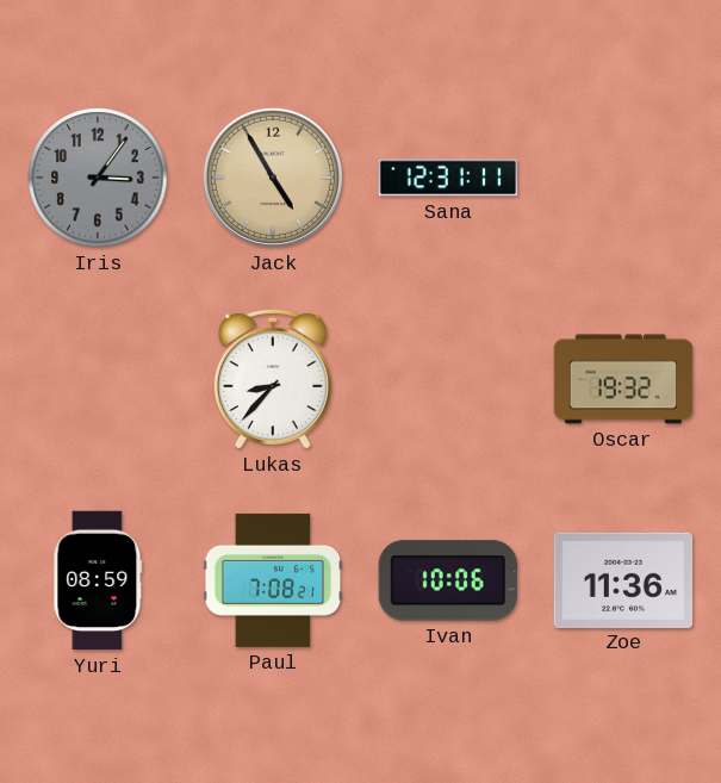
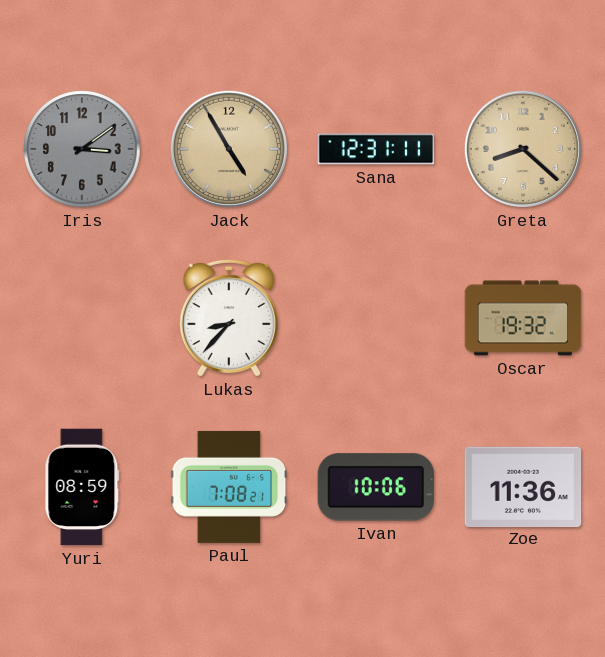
Iris: 3:06 -> 3:09
Greta: none -> 8:22
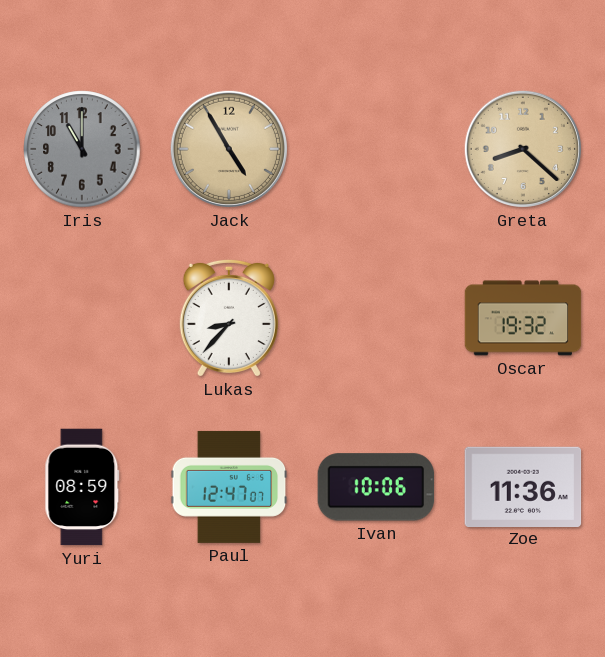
Iris: 3:09 -> 11:00
Sana: 12:31 -> none
Paul: 7:08 -> 12:47
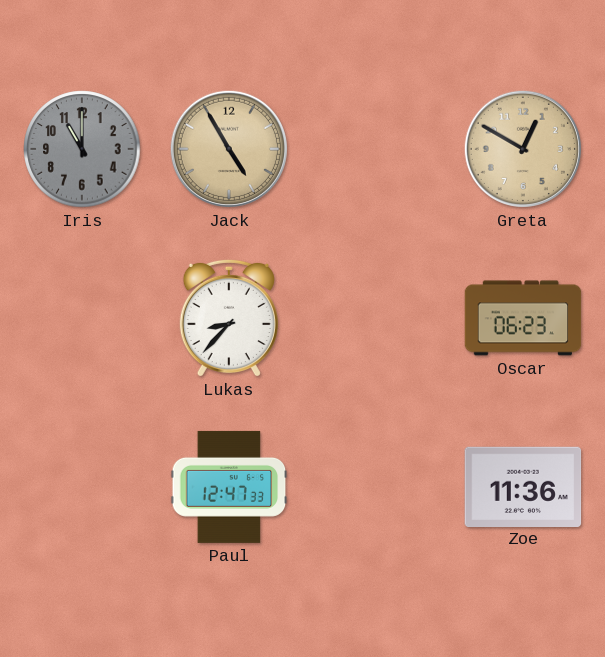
Greta: 8:22 -> 12:50
Oscar: 19:32 -> 06:23
Yuri: 08:59 -> none
Paul: 12:47:07 -> 12:47:33
Ivan: 10:06 -> none
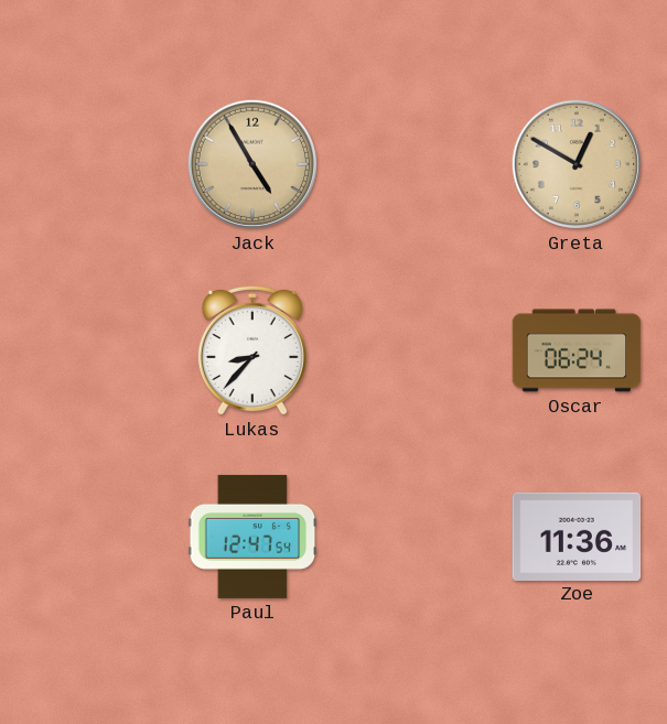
Iris: 11:00 -> none
Oscar: 06:23 -> 06:24
Paul: 12:47:33 -> 12:47:54
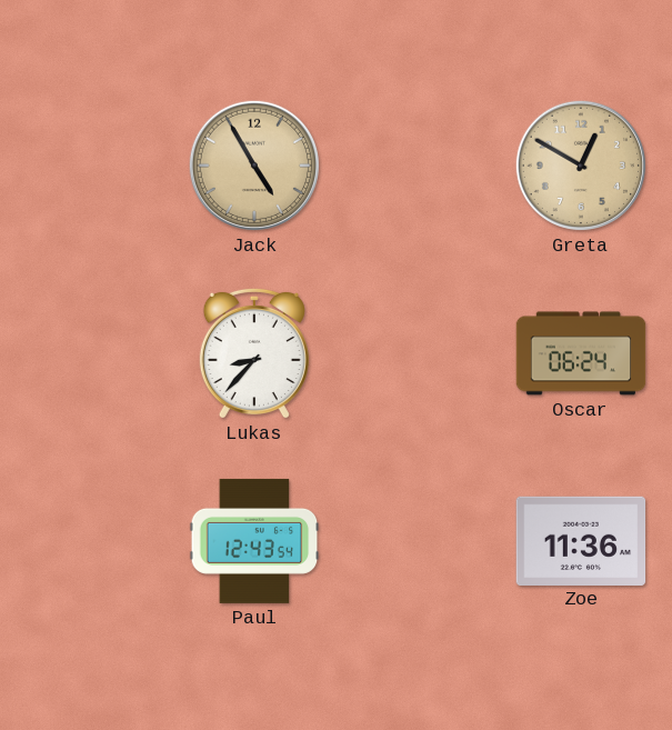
Paul: 12:47 -> 12:43
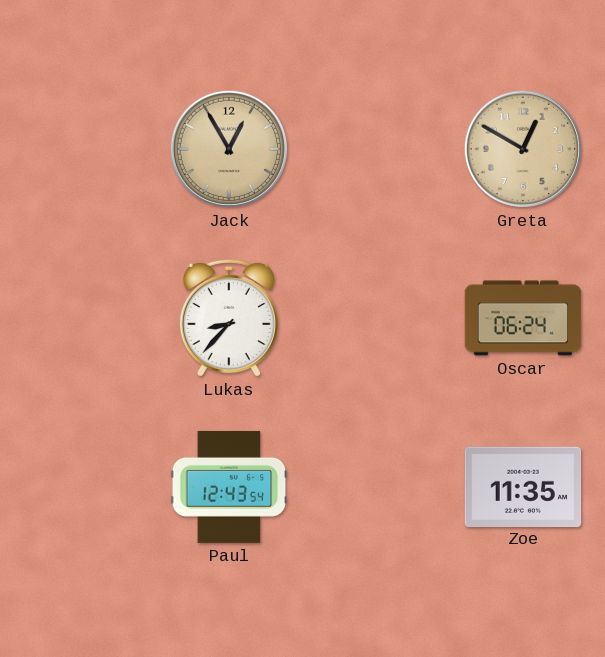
Jack: 4:55 -> 12:55
Zoe: 11:36 -> 11:35
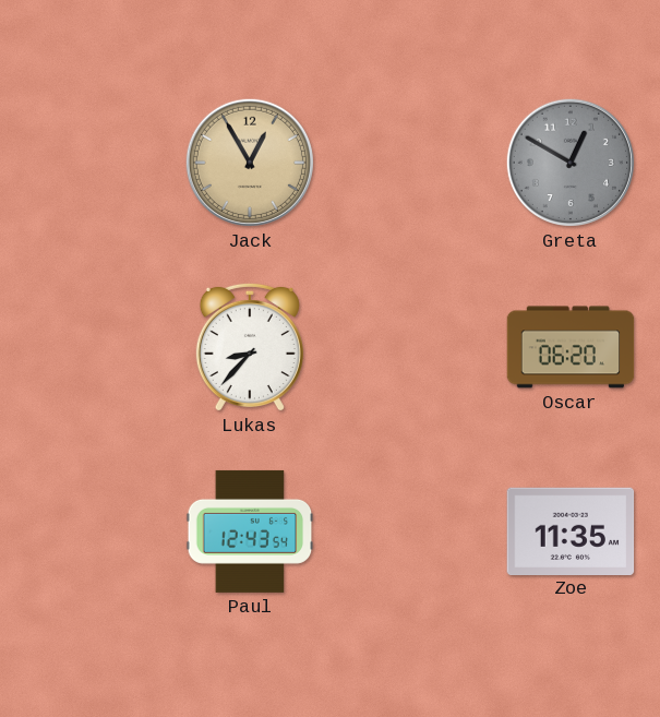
Greta dial: champagne -> grey
Oscar: 06:24 -> 06:20
